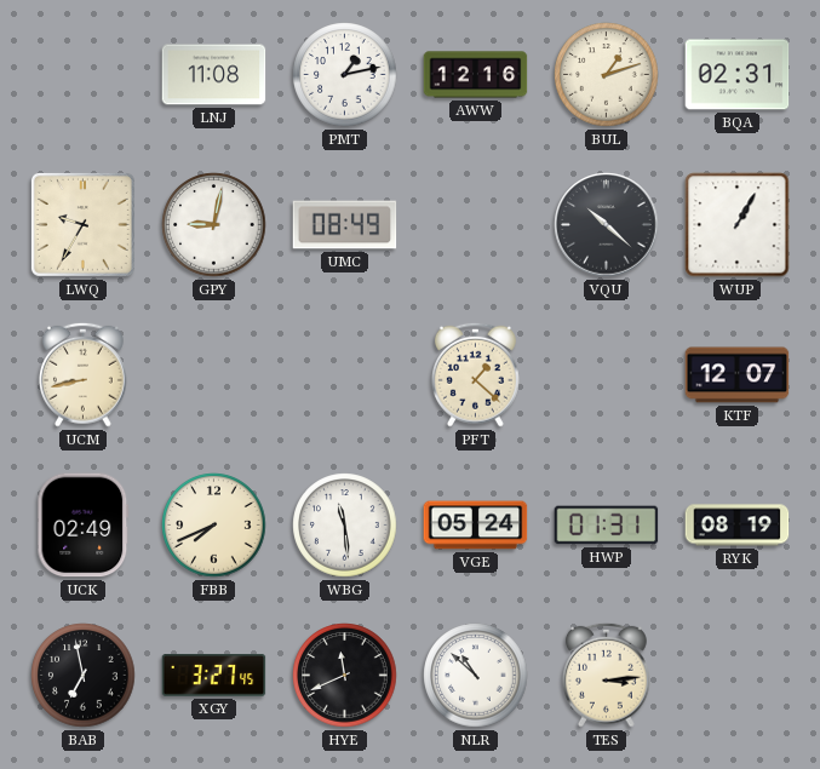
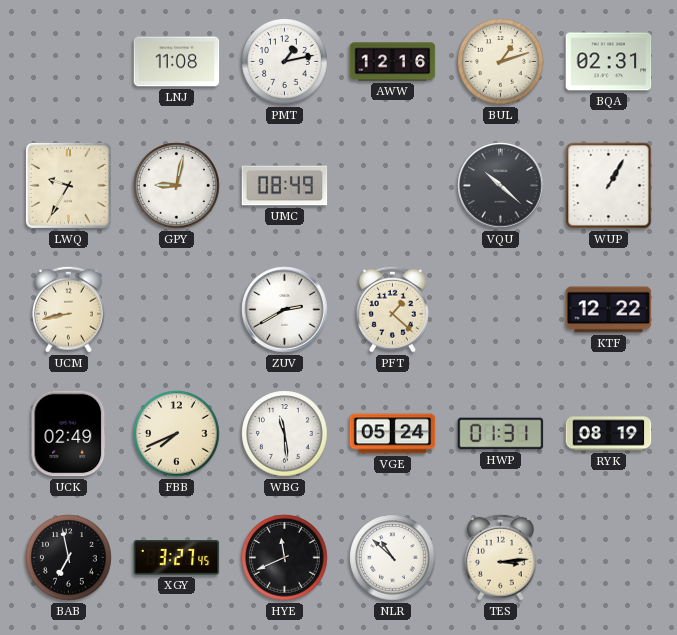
ZUV: none -> 2:40
KTF: 12:07 -> 12:22
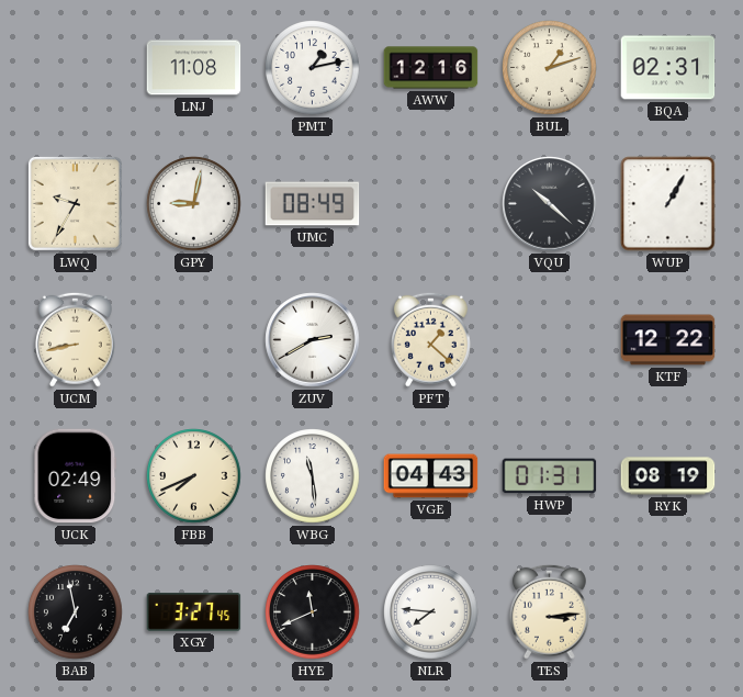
VGE: 05:24 -> 04:43
NLR: 10:52 -> 7:46
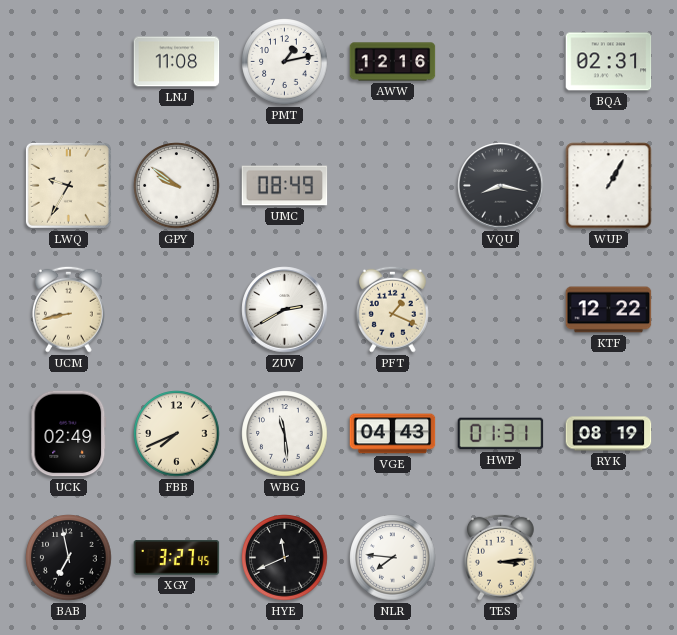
BUL: 1:12 -> none
GPY: 9:02 -> 9:51
VQU: 10:22 -> 8:17
PFT: 1:22 -> 1:19
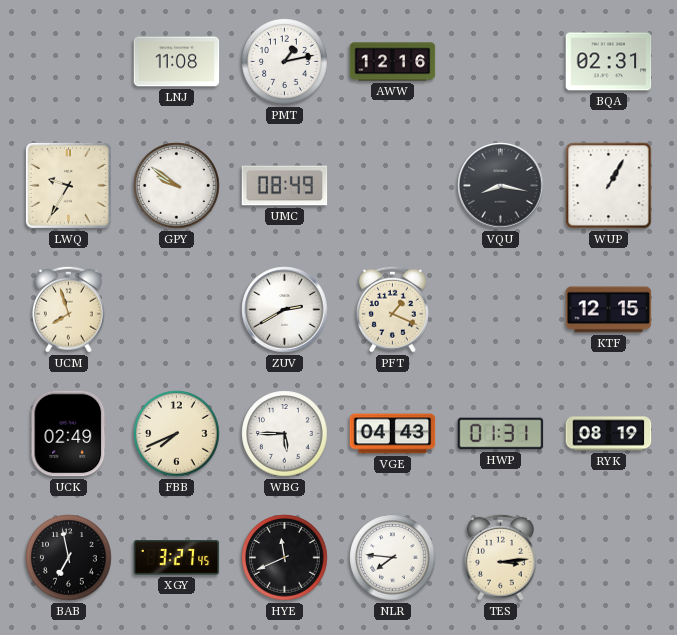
UCM: 8:43 -> 7:57
KTF: 12:22 -> 12:15
WBG: 11:29 -> 5:45
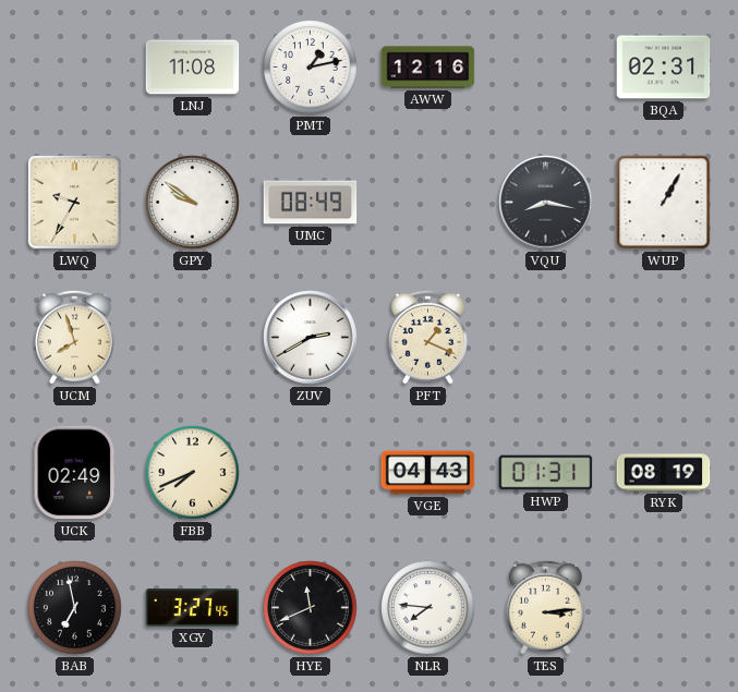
KTF: 12:15 -> none
WBG: 5:45 -> none
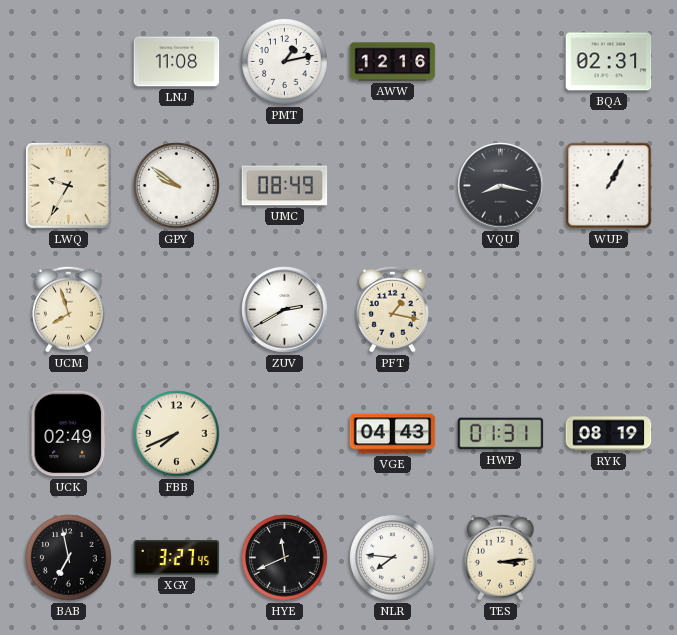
PFT: 1:19 -> 1:17
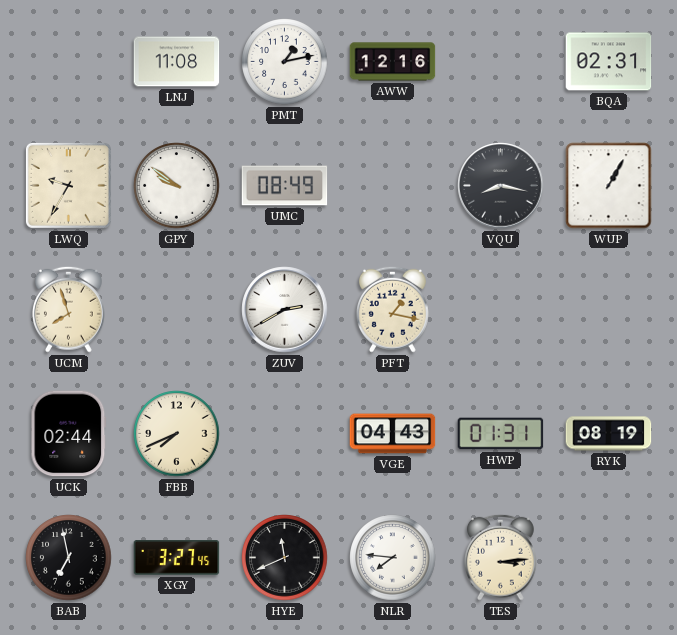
UCK: 02:49 -> 02:44
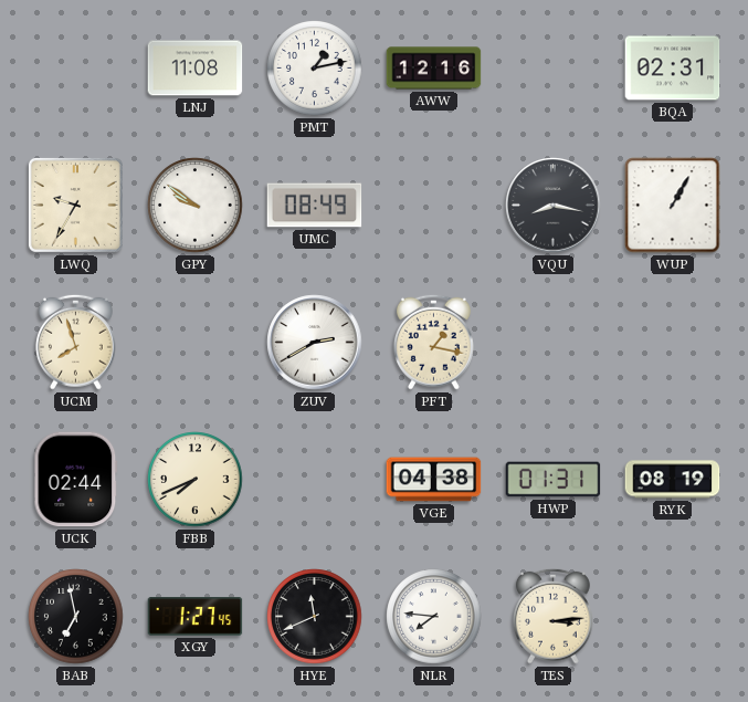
VGE: 04:43 -> 04:38
XGY: 3:27 -> 1:27
